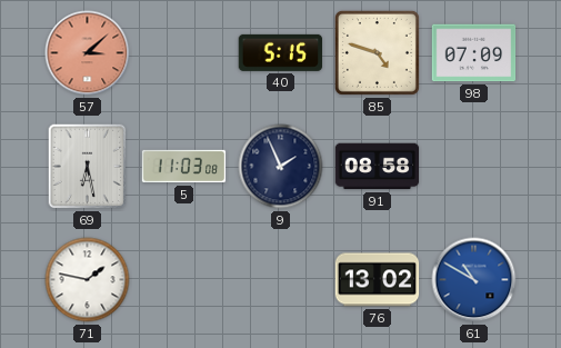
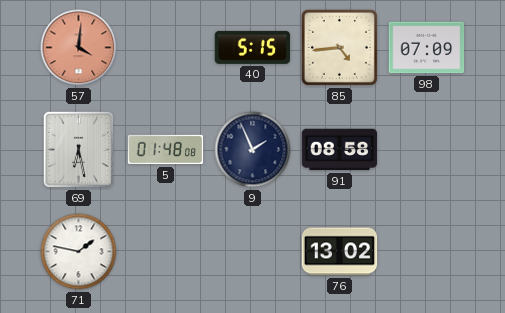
57: 3:08 -> 4:01
85: 4:48 -> 4:44
5: 11:03 -> 01:48
61: 10:50 -> none
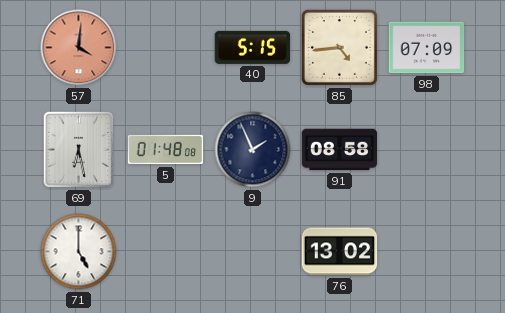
71: 1:47 -> 5:00
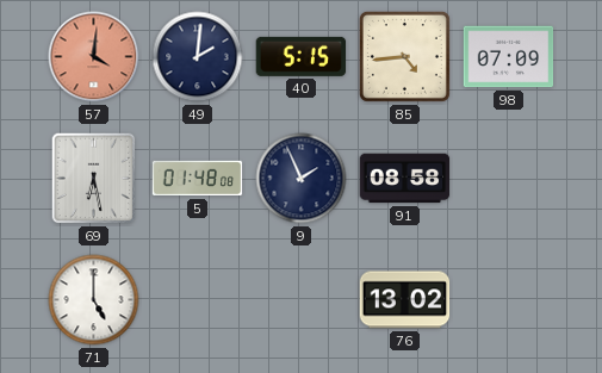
49: none -> 2:01
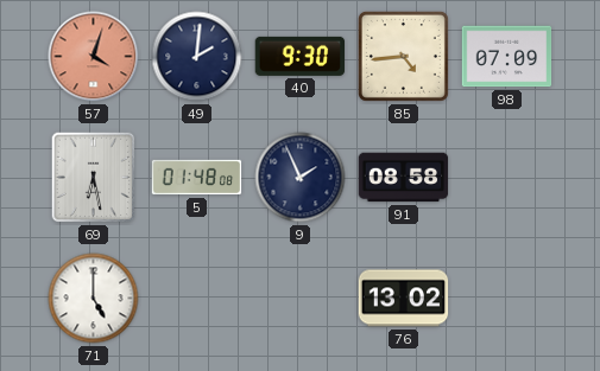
57: 4:01 -> 4:03
40: 5:15 -> 9:30
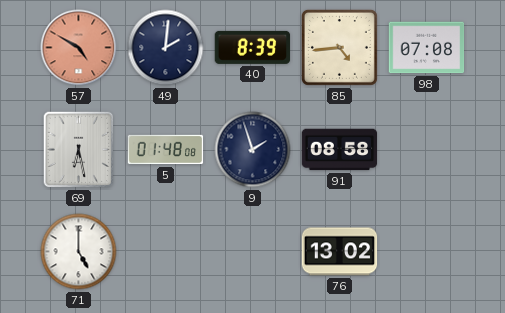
57: 4:03 -> 4:50
40: 9:30 -> 8:39
98: 07:09 -> 07:08
9: 1:56 -> 1:57
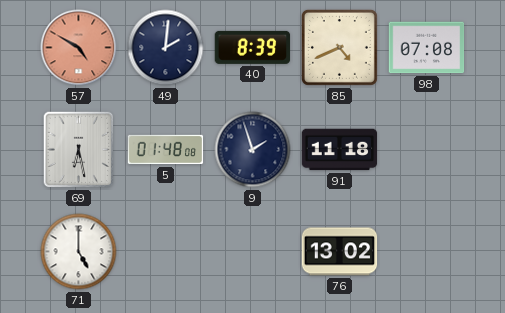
85: 4:44 -> 4:41
91: 08:58 -> 11:18
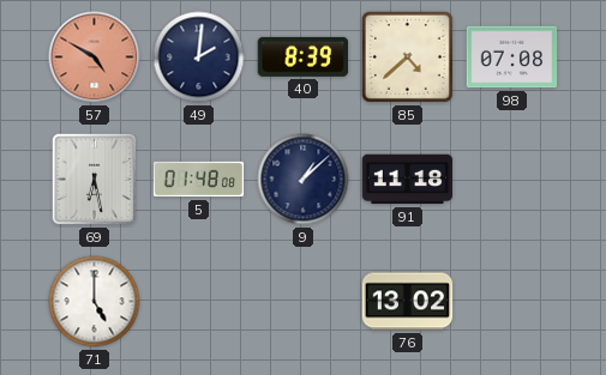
85: 4:41 -> 4:38
9: 1:57 -> 1:08
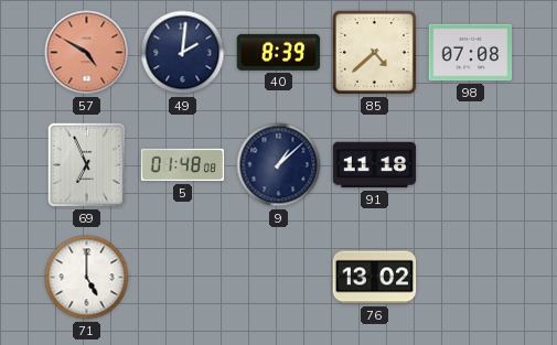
69: 6:28 -> 6:56
